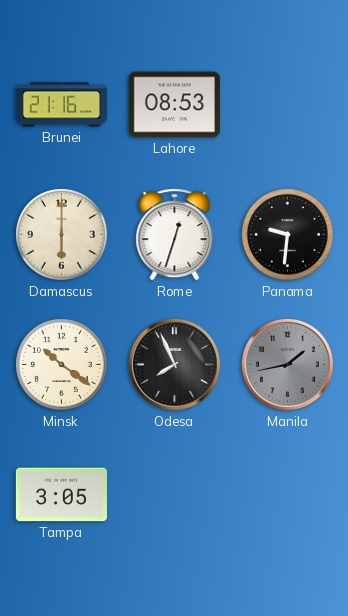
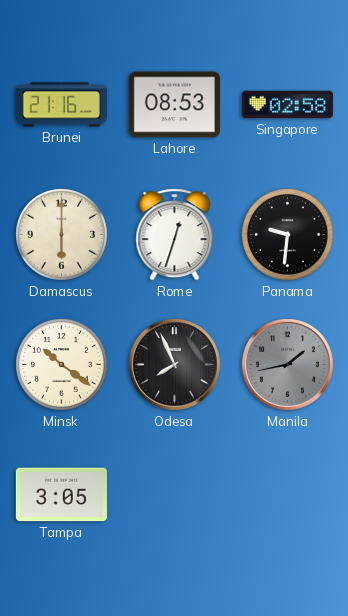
Singapore: none -> 02:58
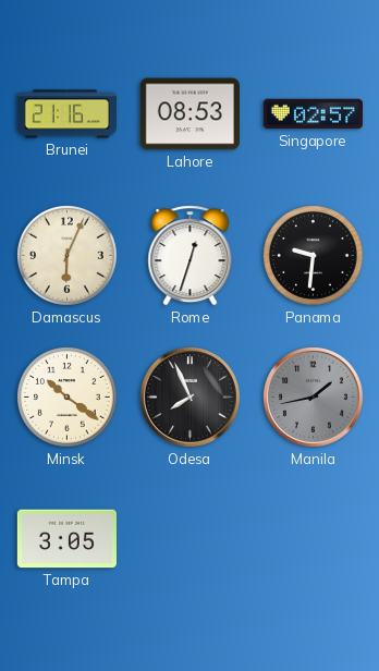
Singapore: 02:58 -> 02:57
Damascus: 6:00 -> 6:04
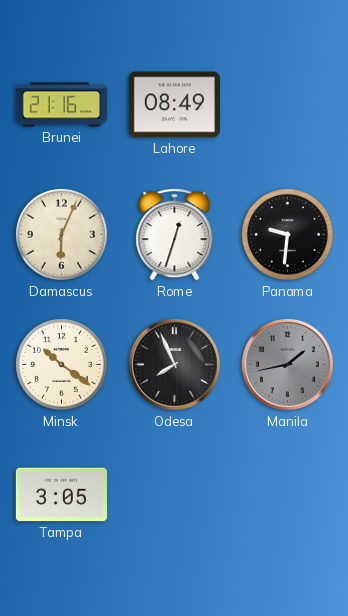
Lahore: 08:53 -> 08:49
Singapore: 02:57 -> none
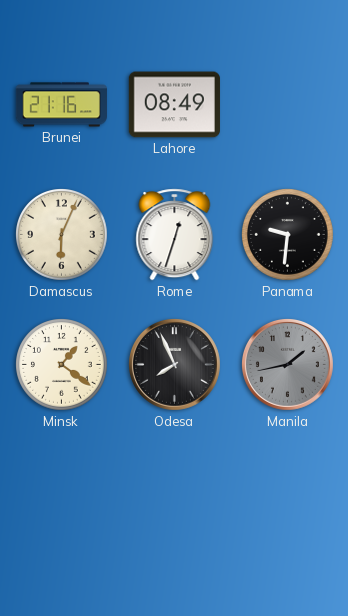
Minsk: 10:21 -> 1:21
Tampa: 3:05 -> none
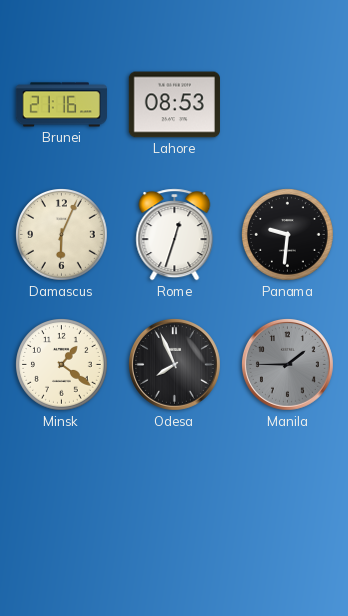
Lahore: 08:49 -> 08:53
Manila: 1:43 -> 1:45
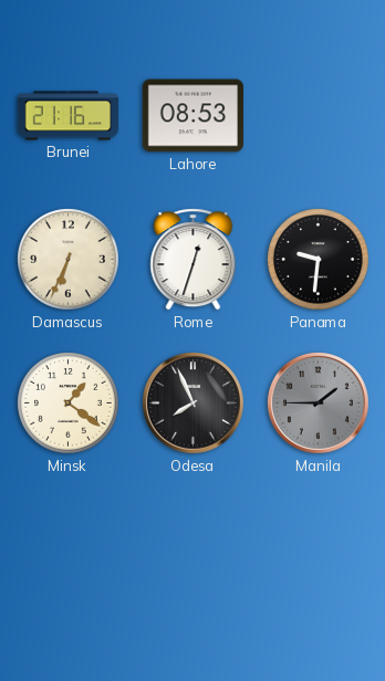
Damascus: 6:04 -> 6:34
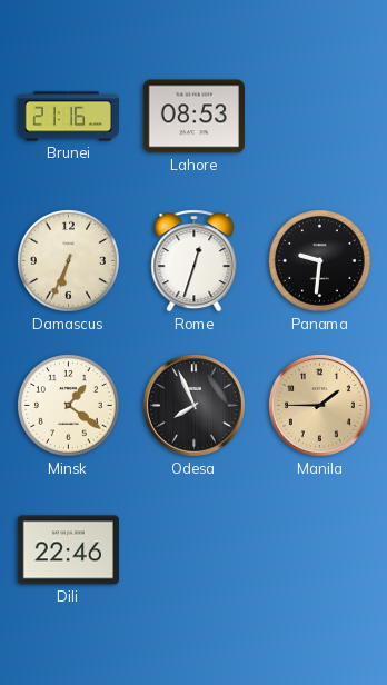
Manila dial: grey -> champagne
Dili: none -> 22:46
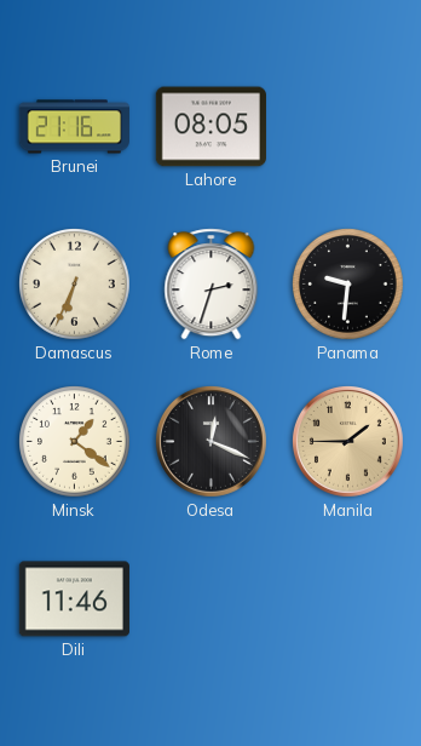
Lahore: 08:53 -> 08:05
Rome: 12:33 -> 2:33
Odesa: 7:56 -> 12:19
Dili: 22:46 -> 11:46
